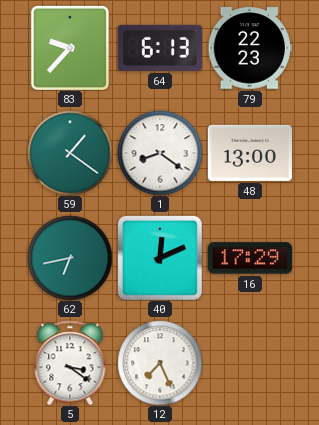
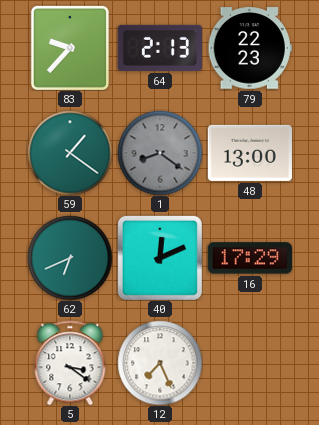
64: 6:13 -> 2:13
1 dial: white -> grey
62: 6:43 -> 6:41
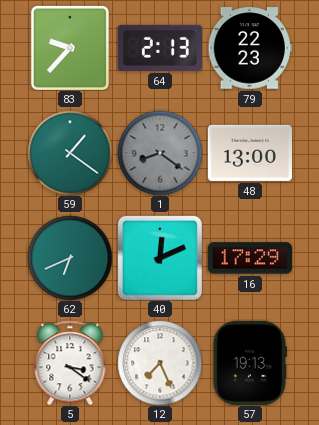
57: none -> 19:13
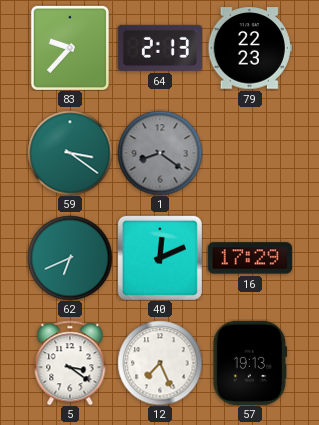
59: 1:21 -> 3:21
48: 13:00 -> none
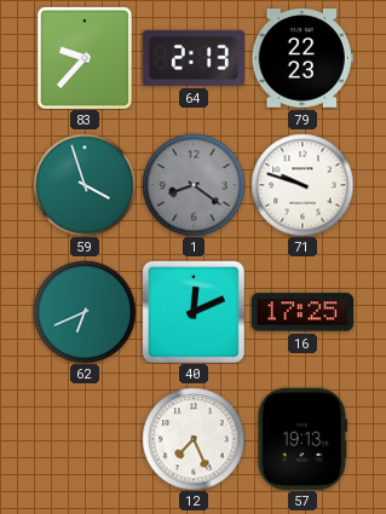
59: 3:21 -> 3:57
71: none -> 9:48
16: 17:29 -> 17:25
5: 3:21 -> none
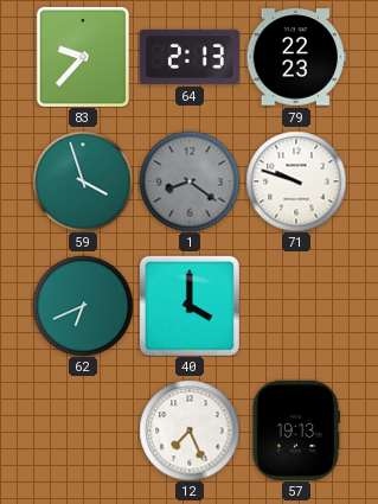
40: 12:11 -> 4:00
16: 17:25 -> none
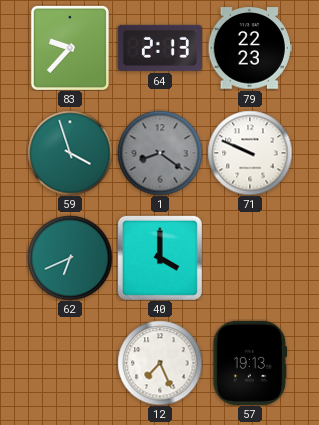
71: 9:48 -> 9:49
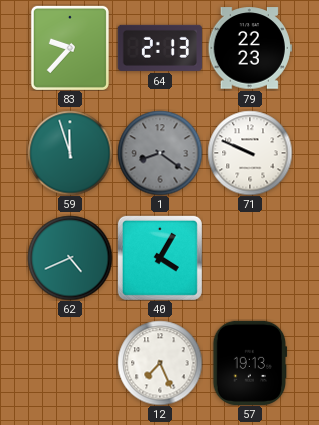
59: 3:57 -> 11:57
62: 6:41 -> 4:41
40: 4:00 -> 4:05
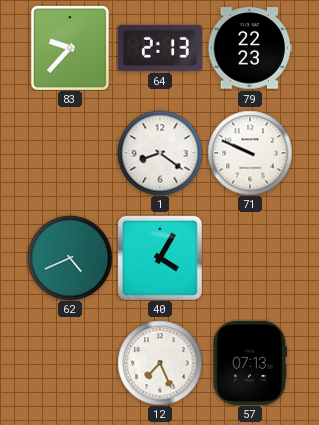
59: 11:57 -> none
1 dial: grey -> white
57: 19:13 -> 07:13
